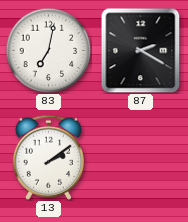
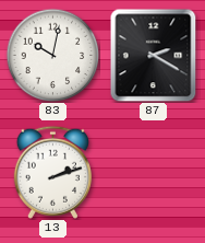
83: 7:02 -> 10:02
13: 2:09 -> 2:12
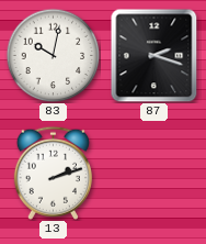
87: 2:20 -> 2:18
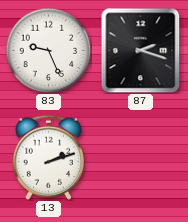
83: 10:02 -> 9:26
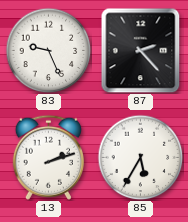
87: 2:18 -> 2:23
85: none -> 5:35
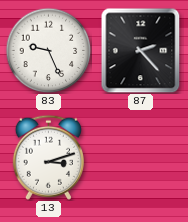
13: 2:12 -> 3:12
85: 5:35 -> none
